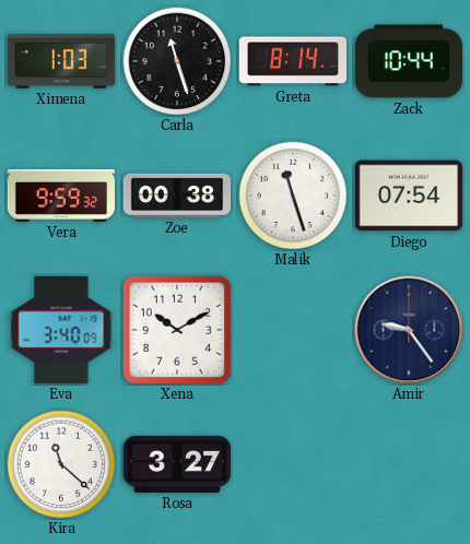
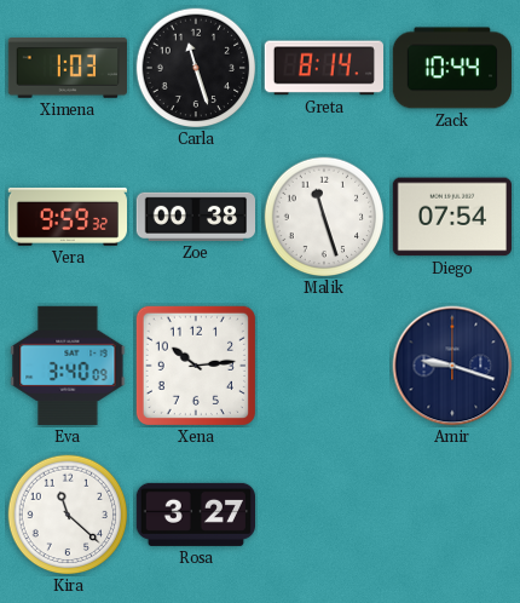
Xena: 10:10 -> 10:14
Amir: 9:24 -> 9:18
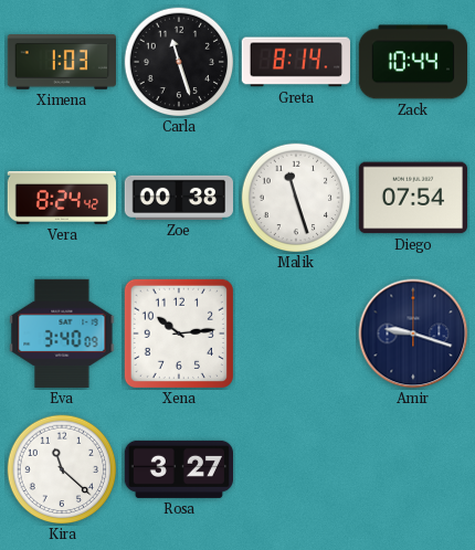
Vera: 9:59 -> 8:24
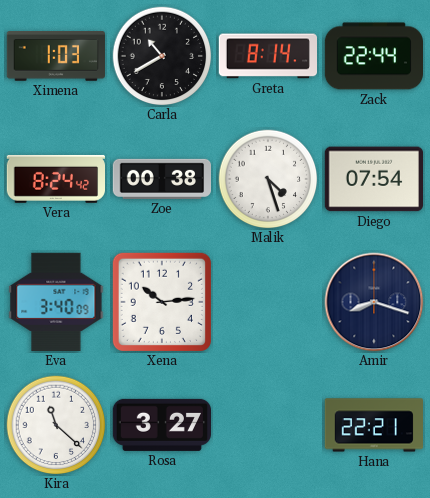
Carla: 11:27 -> 10:40
Zack: 10:44 -> 22:44
Malik: 11:27 -> 4:27
Amir: 9:18 -> 8:18
Hana: none -> 22:21
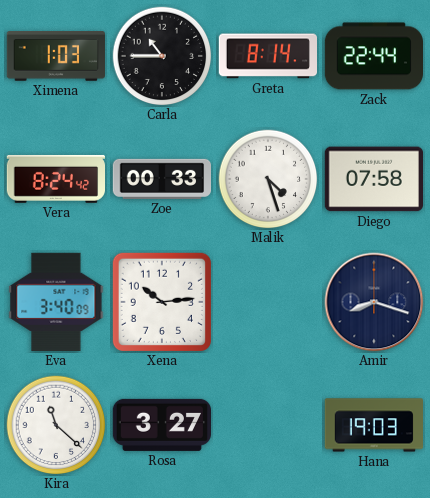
Carla: 10:40 -> 10:45
Zoe: 00:38 -> 00:33
Diego: 07:54 -> 07:58
Hana: 22:21 -> 19:03
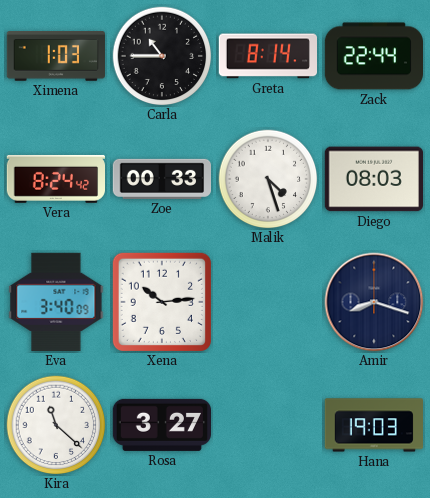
Diego: 07:58 -> 08:03
